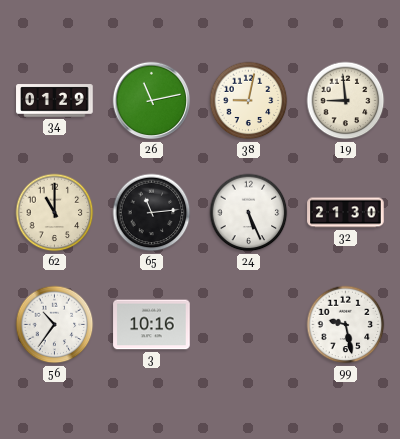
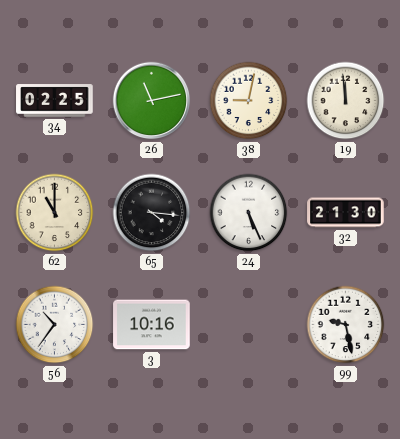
34: 01:29 -> 02:25
19: 8:59 -> 11:59
65: 11:14 -> 4:16
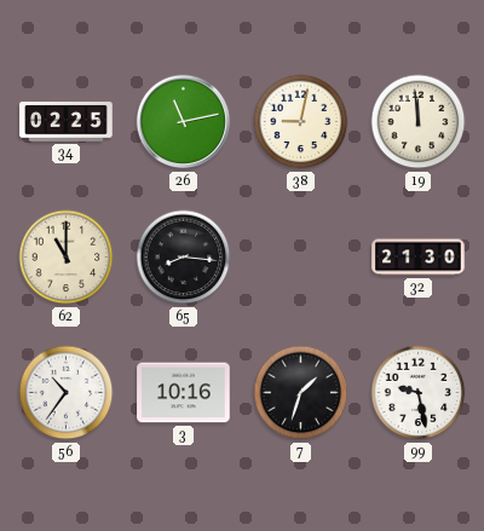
65: 4:16 -> 8:16
24: 5:26 -> none
7: none -> 1:33
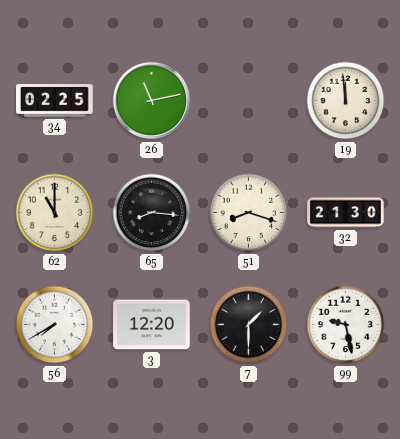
38: 9:02 -> none
51: none -> 8:18
56: 10:36 -> 7:40
3: 10:16 -> 12:20
7: 1:33 -> 1:30
